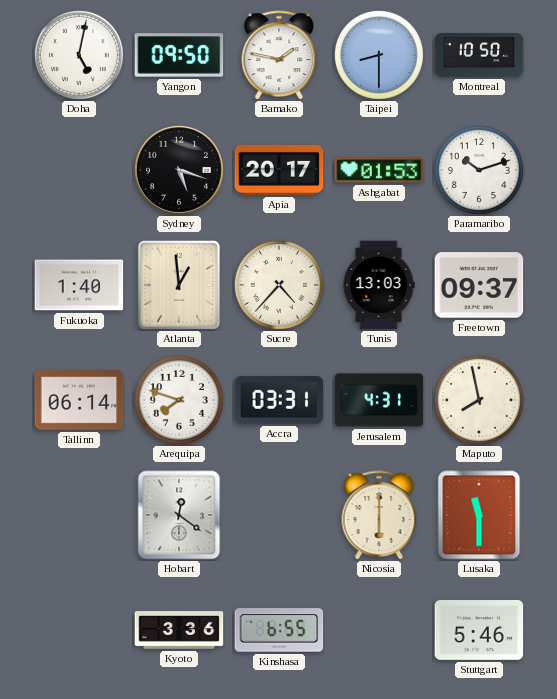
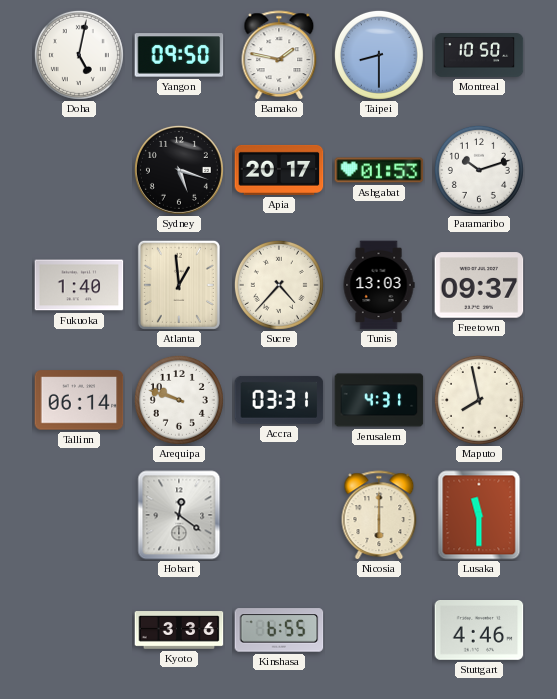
Arequipa: 7:48 -> 9:48
Stuttgart: 5:46 -> 4:46
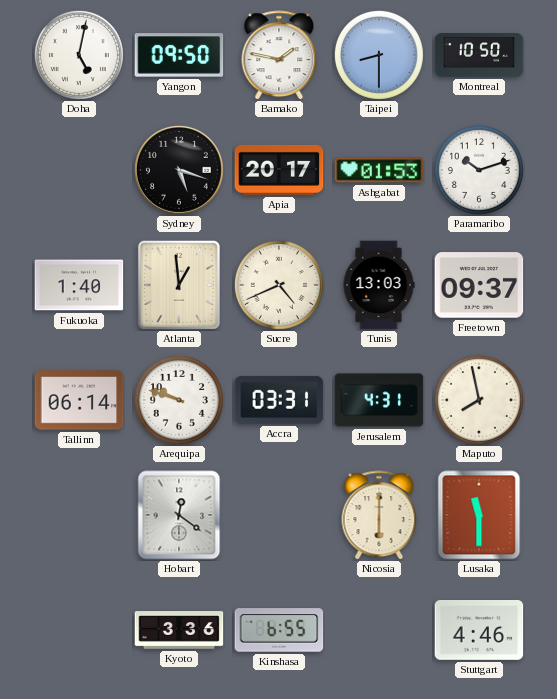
Sucre: 4:37 -> 4:41
